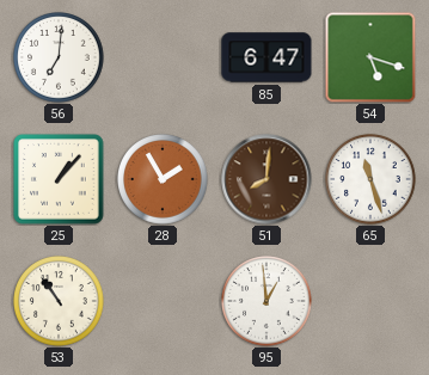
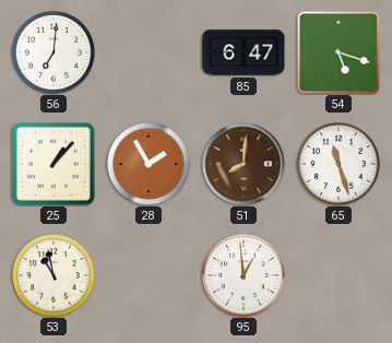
53: 10:54 -> 10:58
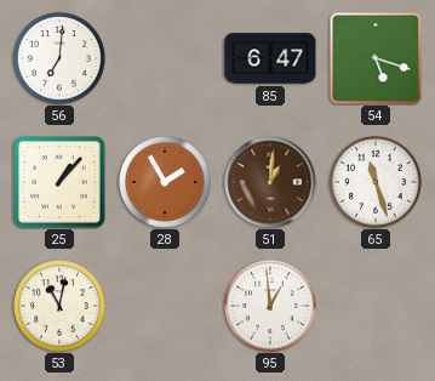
51: 8:01 -> 1:01
53: 10:58 -> 11:02
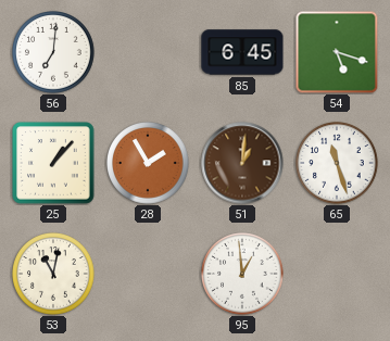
85: 6:47 -> 6:45
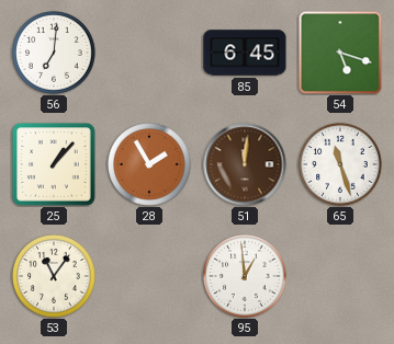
51: 1:01 -> 12:01
53: 11:02 -> 11:06
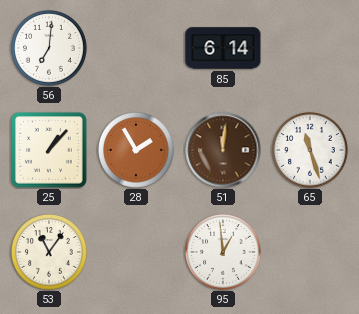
85: 6:45 -> 6:14
54: 5:18 -> none
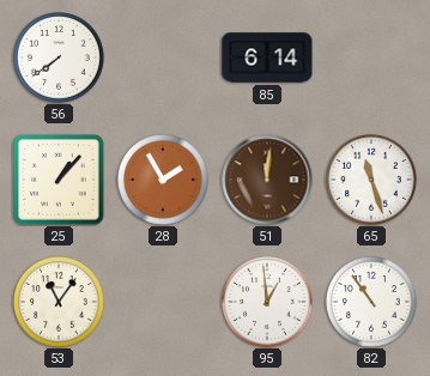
56: 7:01 -> 7:39
82: none -> 10:54
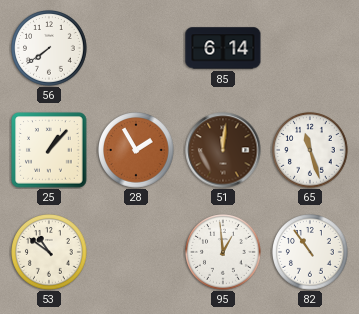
53: 11:06 -> 10:51
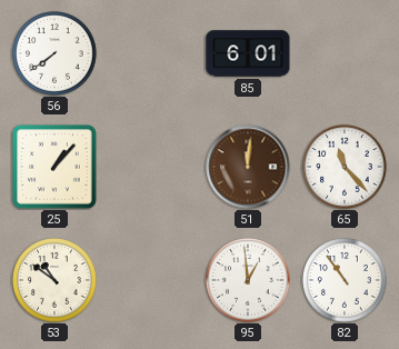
85: 6:14 -> 6:01
28: 1:55 -> none
65: 11:27 -> 11:23
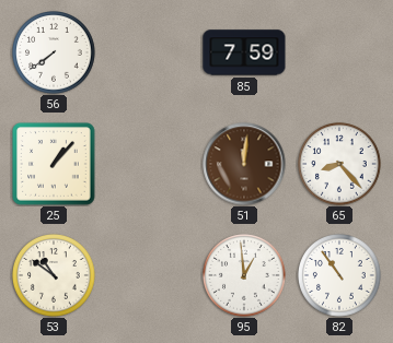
85: 6:01 -> 7:59
65: 11:23 -> 8:23
